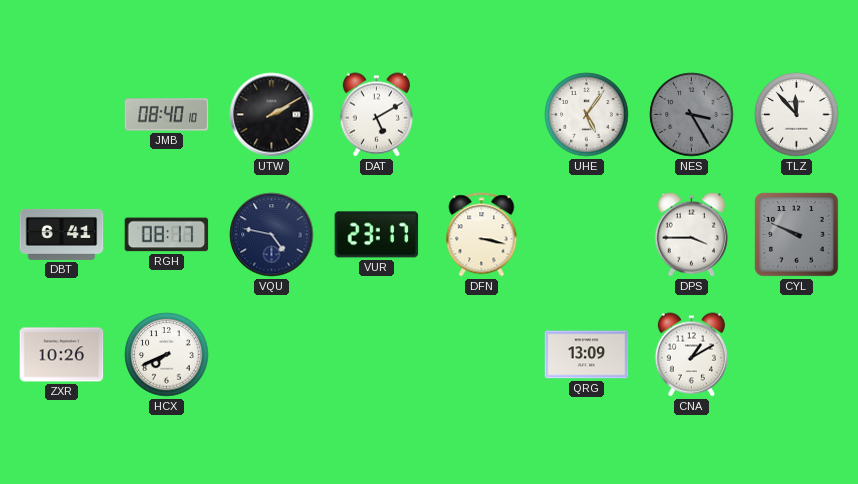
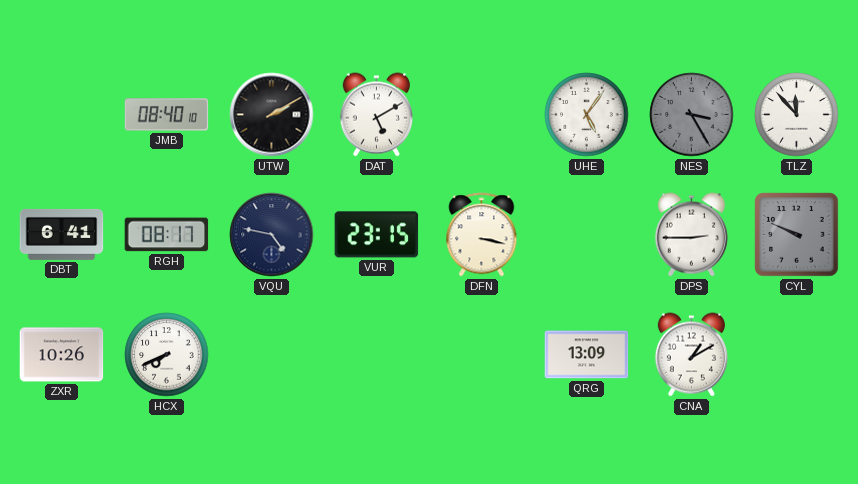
VUR: 23:17 -> 23:15
DPS: 3:45 -> 2:45
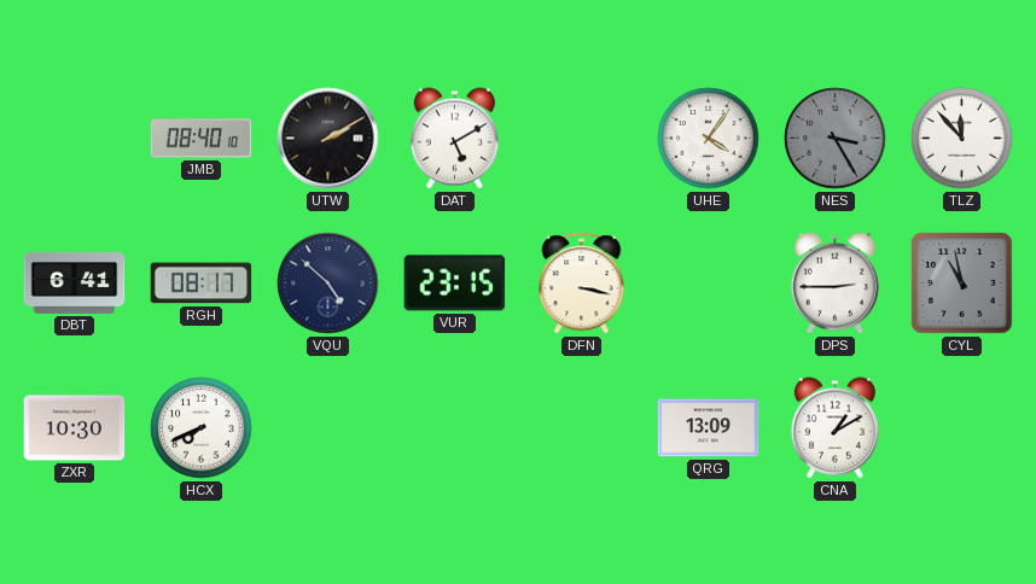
UHE: 5:06 -> 4:06
VQU: 4:47 -> 4:52
CYL: 9:49 -> 10:58
ZXR: 10:26 -> 10:30
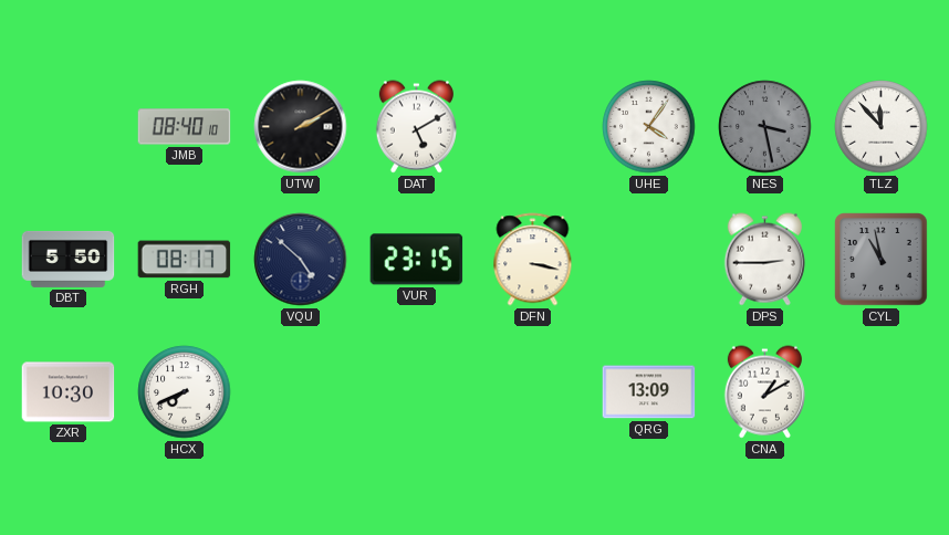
NES: 3:25 -> 3:28
DBT: 6:41 -> 5:50
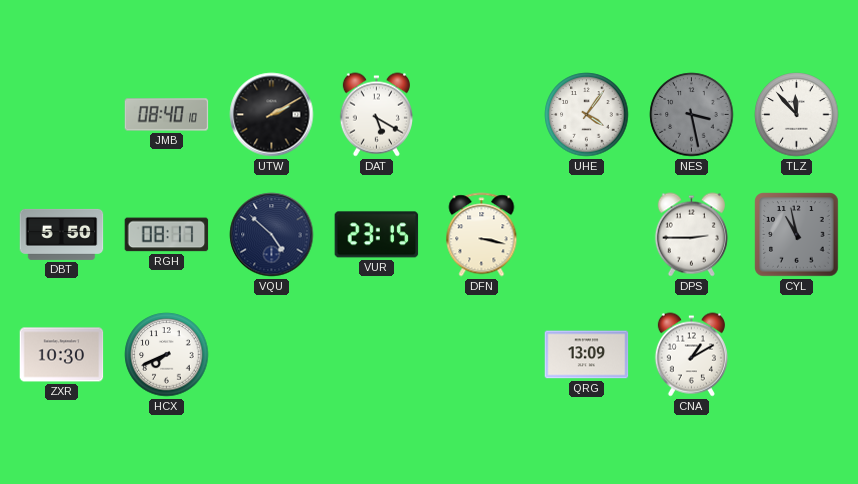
DAT: 5:10 -> 5:20
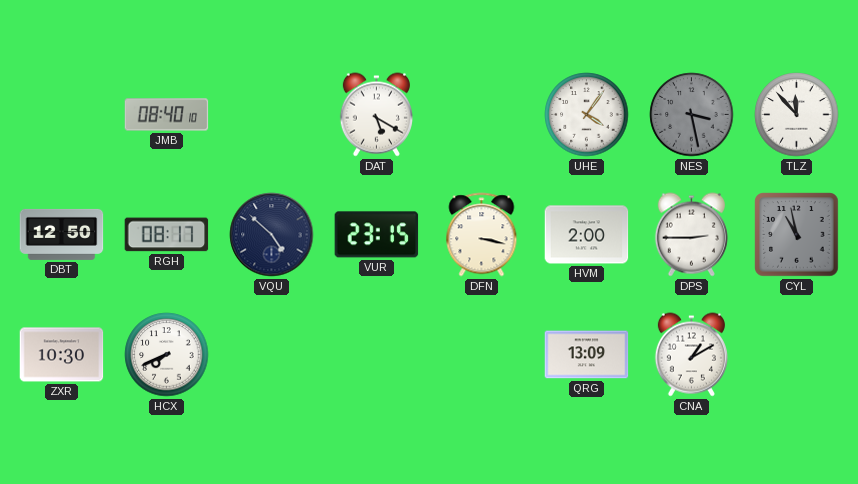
UTW: 2:10 -> none
DBT: 5:50 -> 12:50
HVM: none -> 2:00
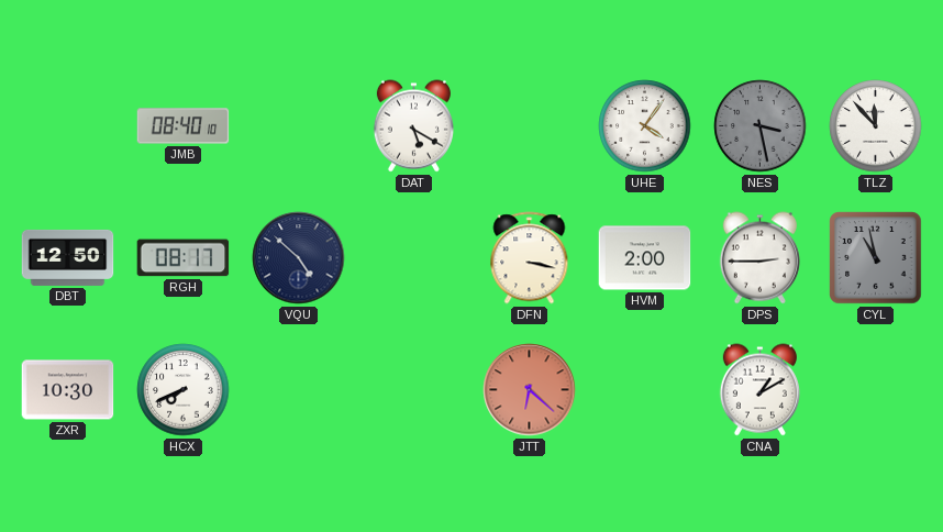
VUR: 23:15 -> none
JTT: none -> 6:22
QRG: 13:09 -> none
